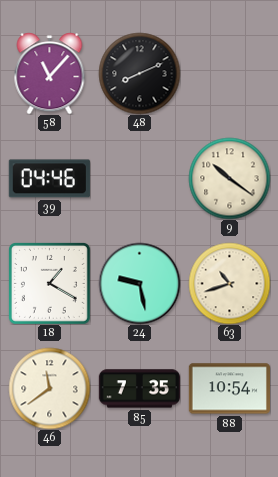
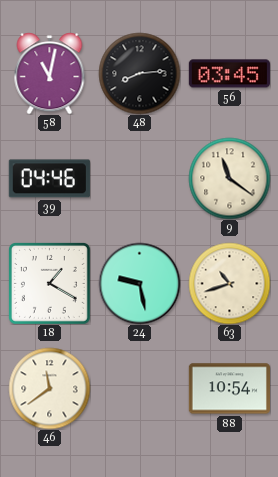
58: 11:07 -> 11:02
48: 8:11 -> 8:14
56: none -> 03:45
9: 10:21 -> 11:21
85: 7:35 -> none
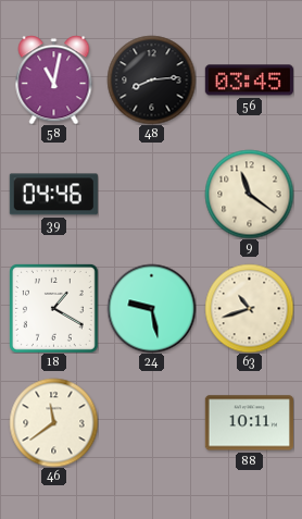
88: 10:54 -> 10:11
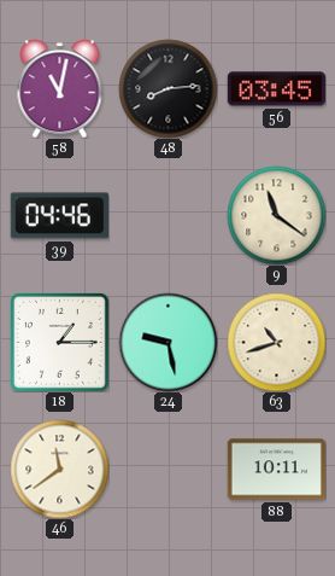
18: 1:20 -> 1:15
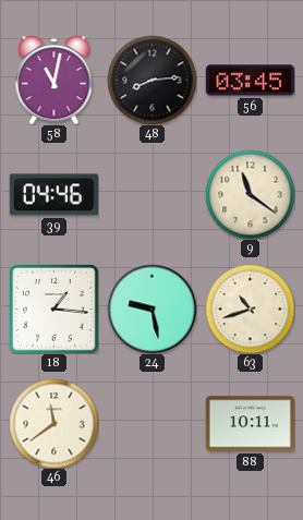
18: 1:15 -> 1:16
